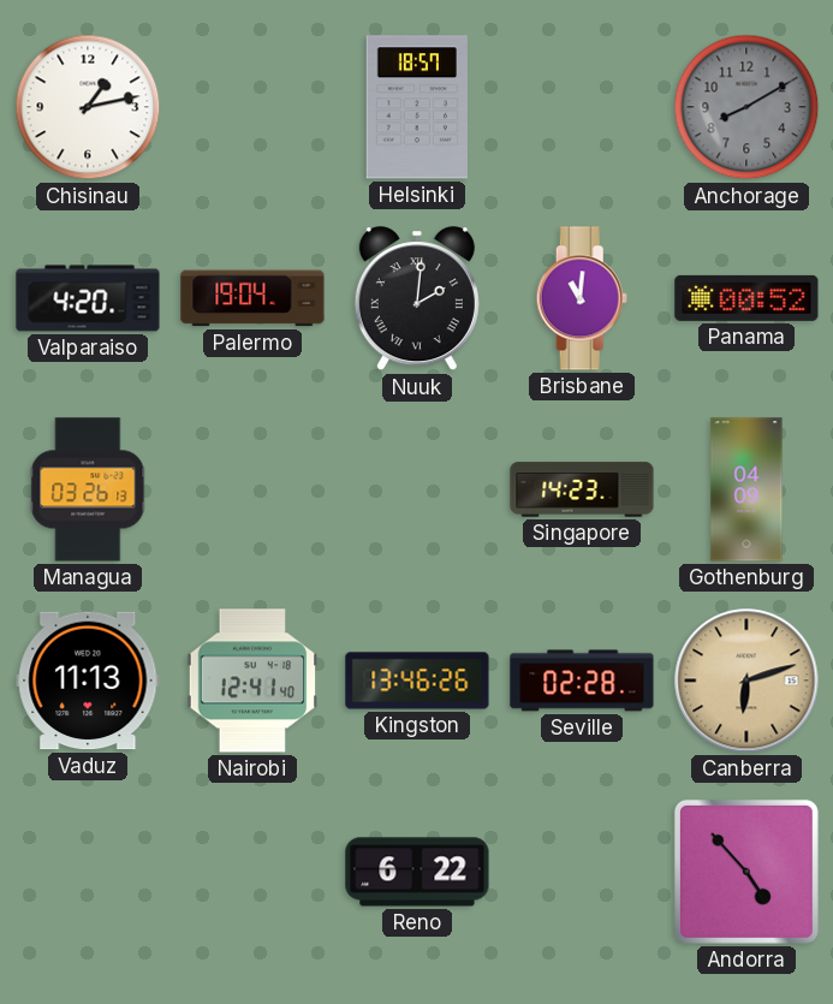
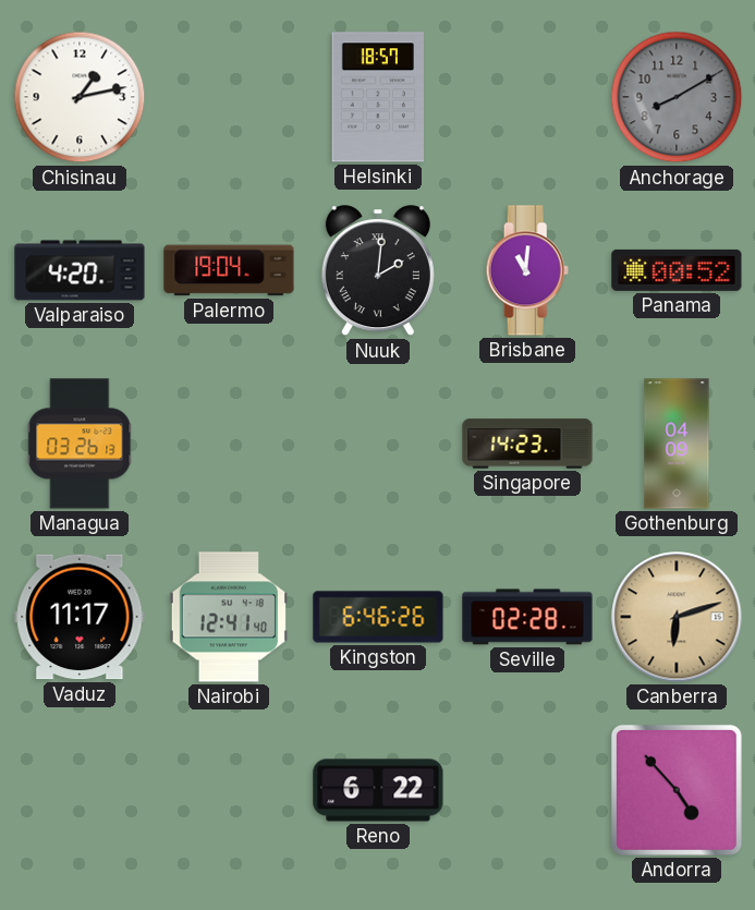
Vaduz: 11:13 -> 11:17
Kingston: 13:46 -> 6:46
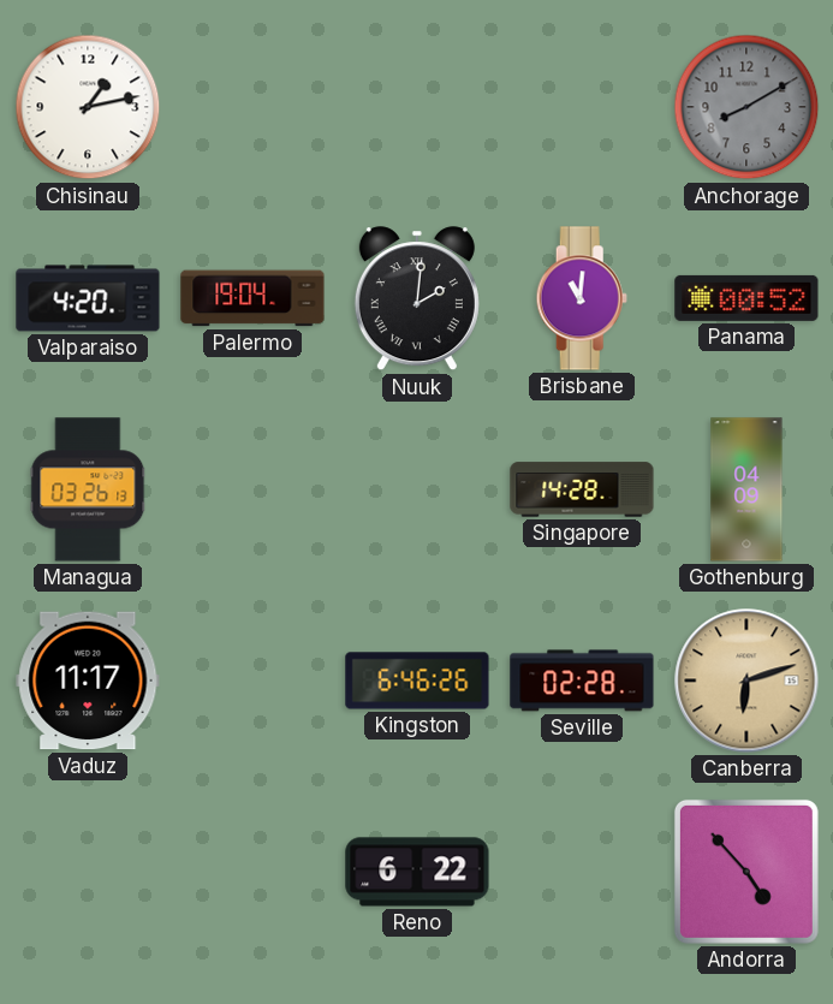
Helsinki: 18:57 -> none
Singapore: 14:23 -> 14:28
Nairobi: 12:41 -> none
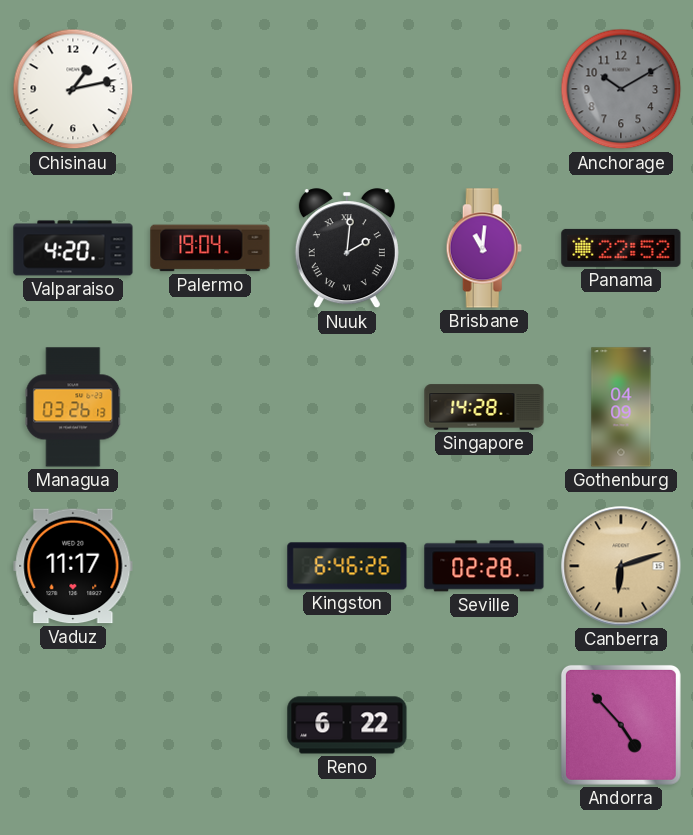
Anchorage: 8:10 -> 10:10
Panama: 00:52 -> 22:52
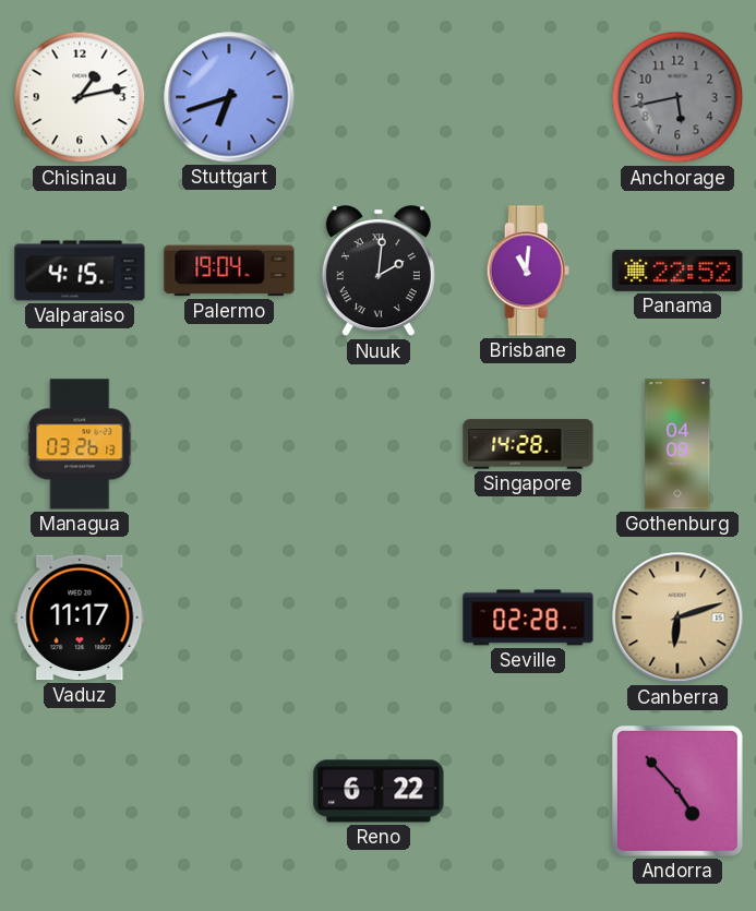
Stuttgart: none -> 6:42
Anchorage: 10:10 -> 5:43
Valparaiso: 4:20 -> 4:15
Kingston: 6:46 -> none
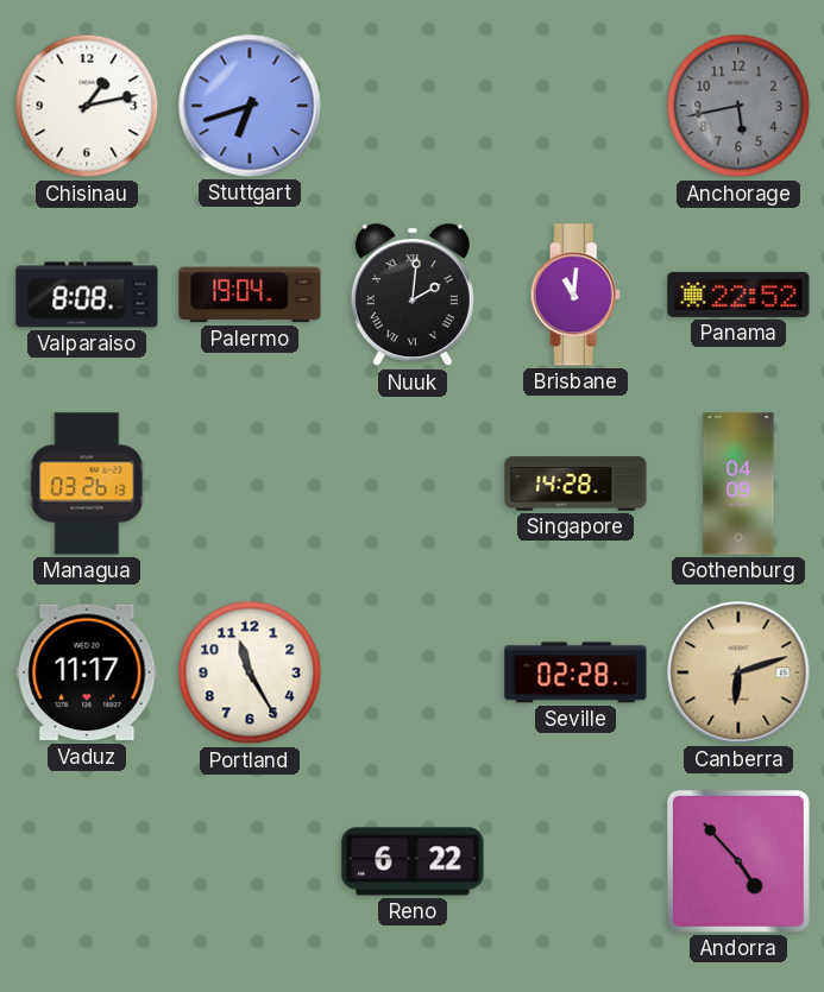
Valparaiso: 4:15 -> 8:08
Portland: none -> 11:25
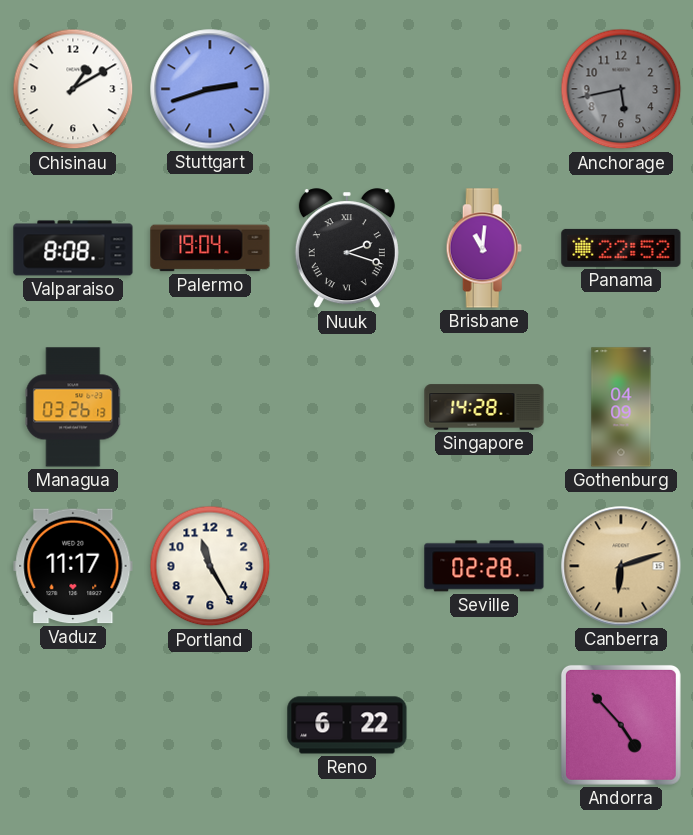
Chisinau: 1:13 -> 1:10
Stuttgart: 6:42 -> 2:42
Nuuk: 2:01 -> 2:18
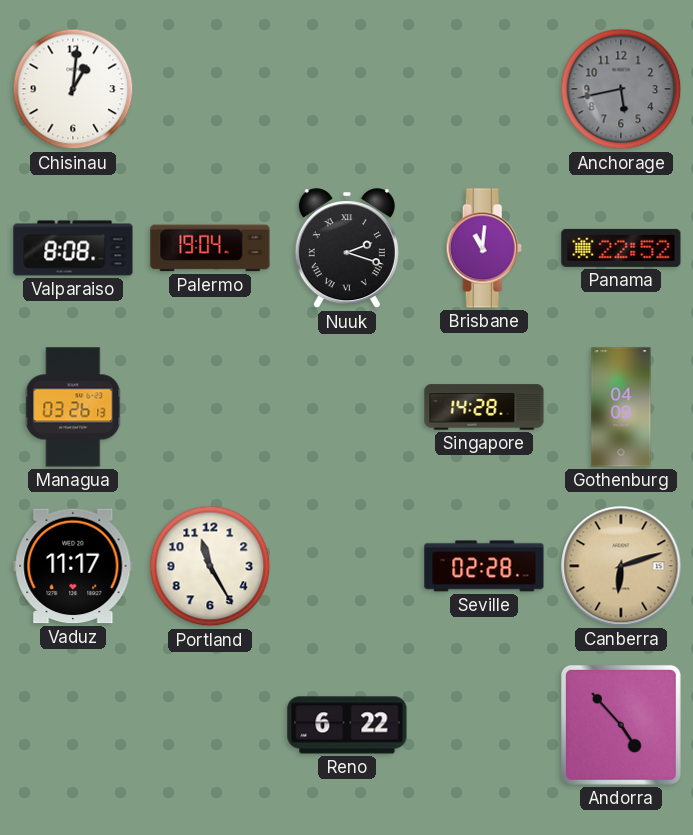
Chisinau: 1:10 -> 1:01
Stuttgart: 2:42 -> none
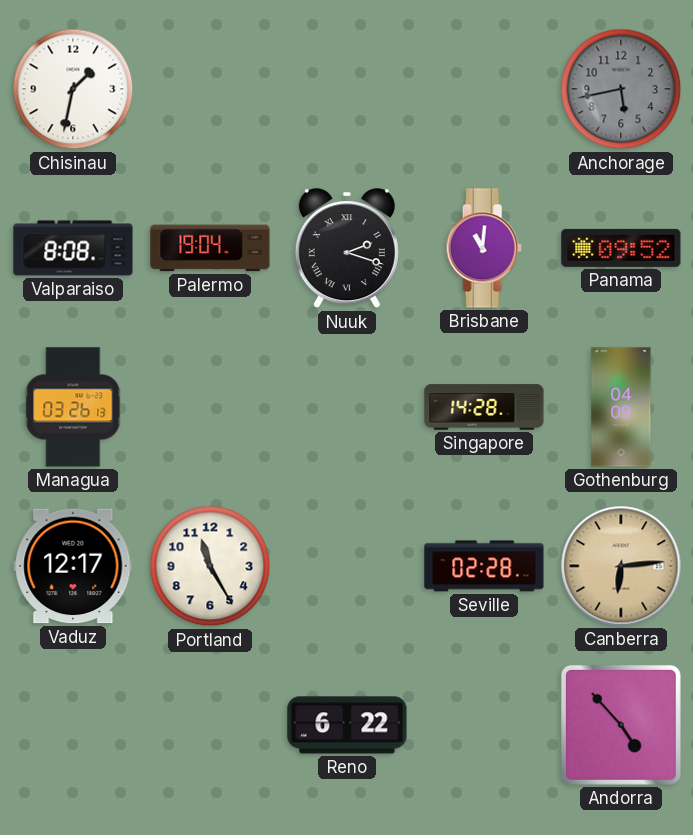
Chisinau: 1:01 -> 1:32
Panama: 22:52 -> 09:52
Vaduz: 11:17 -> 12:17
Canberra: 6:12 -> 6:14
